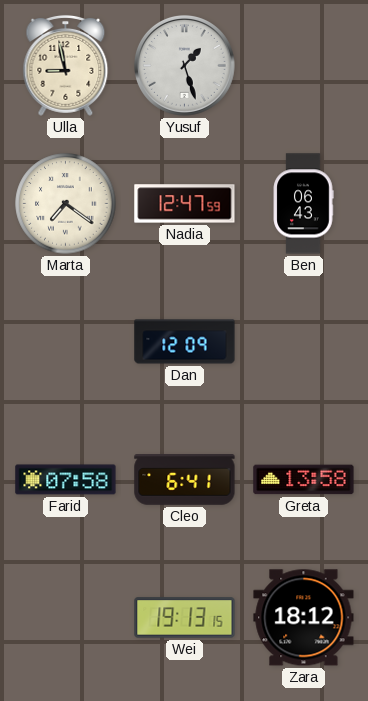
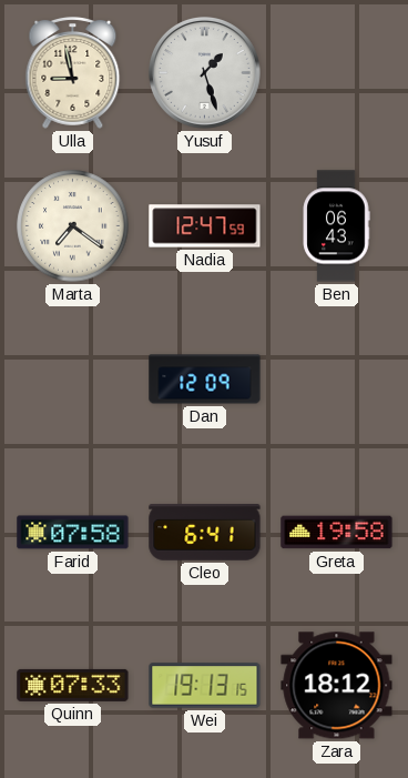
Greta: 13:58 -> 19:58
Quinn: none -> 07:33
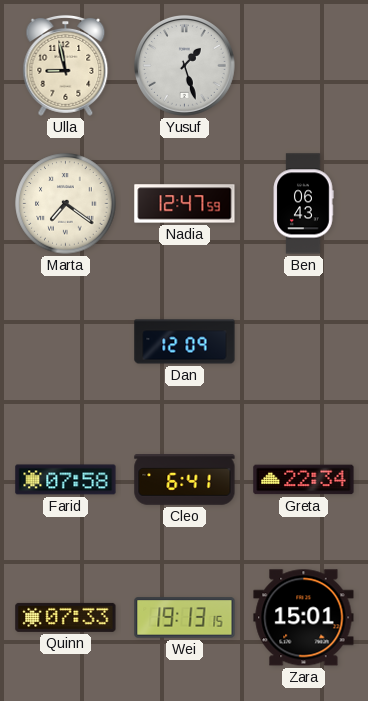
Greta: 19:58 -> 22:34
Zara: 18:12 -> 15:01
